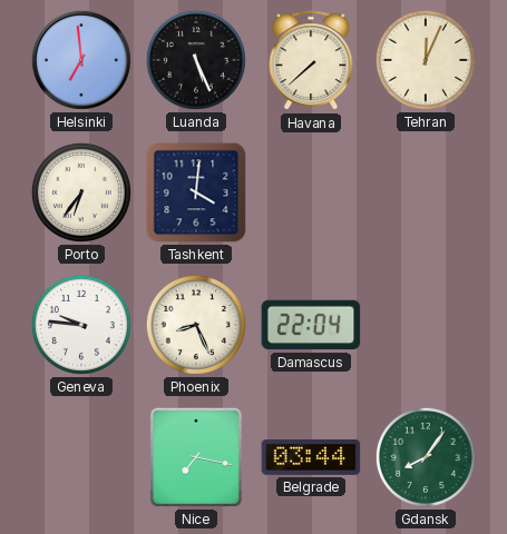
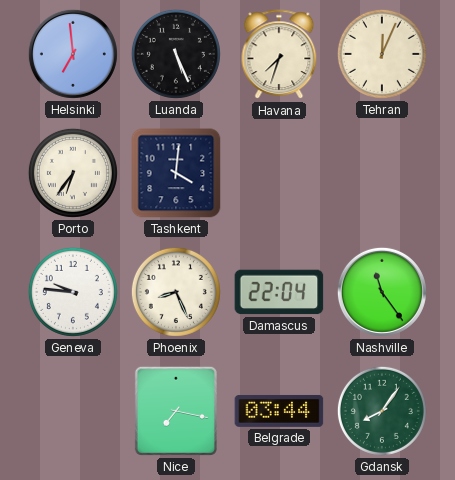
Havana: 7:38 -> 7:33
Nashville: none -> 11:24
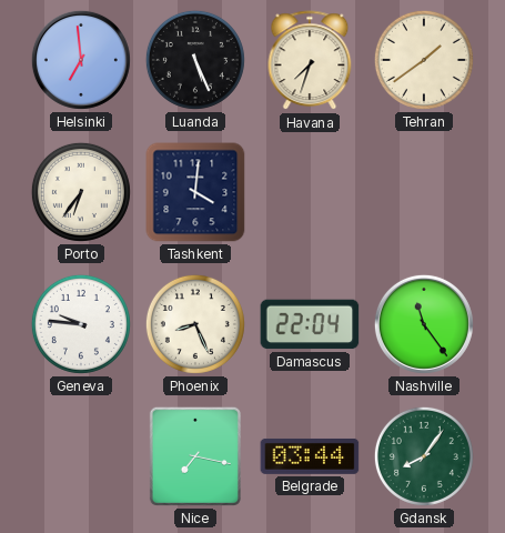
Tehran: 12:04 -> 1:39
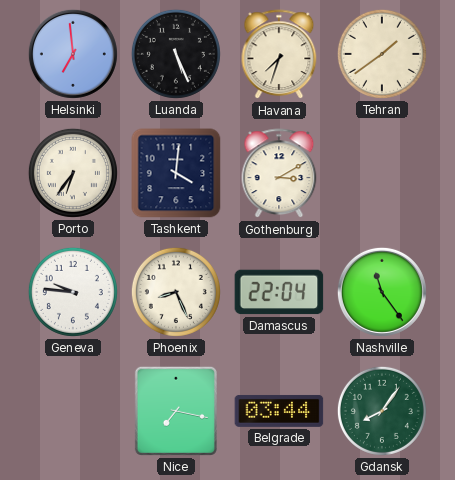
Gothenburg: none -> 3:10
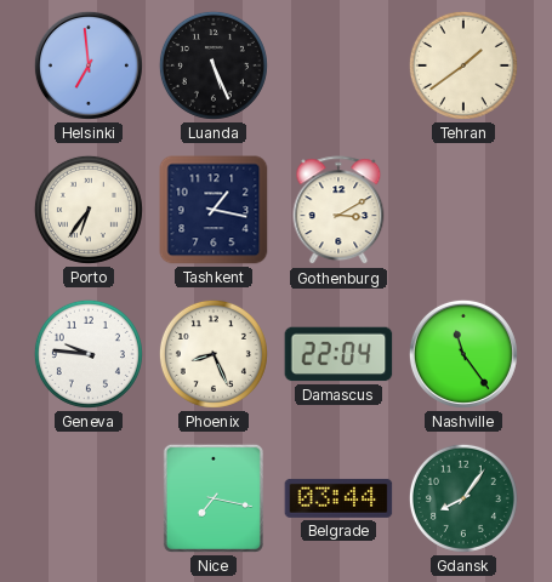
Havana: 7:33 -> none
Tashkent: 4:01 -> 1:17
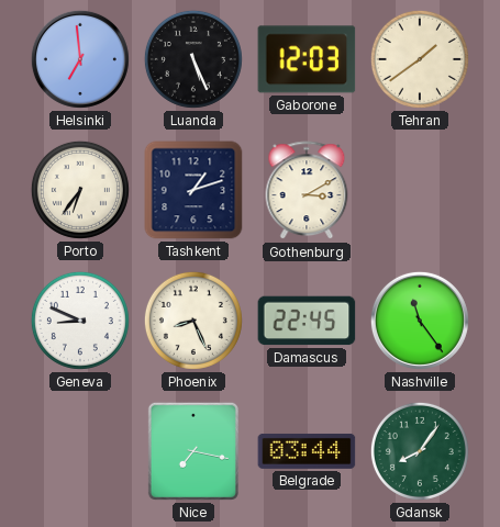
Gaborone: none -> 12:03
Tashkent: 1:17 -> 1:12
Geneva: 9:46 -> 8:49
Damascus: 22:04 -> 22:45
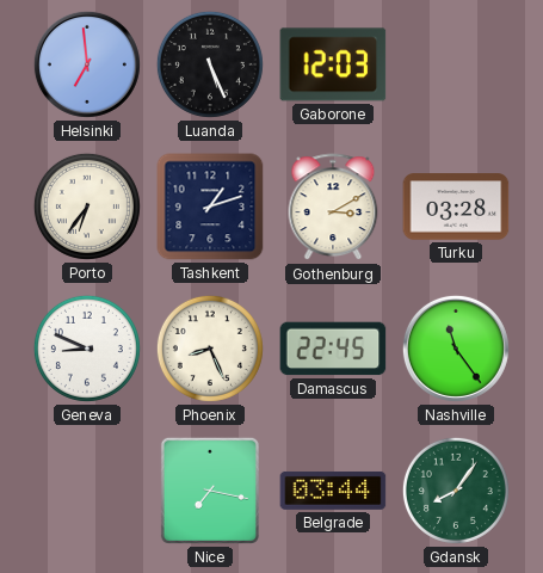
Tehran: 1:39 -> none
Turku: none -> 03:28
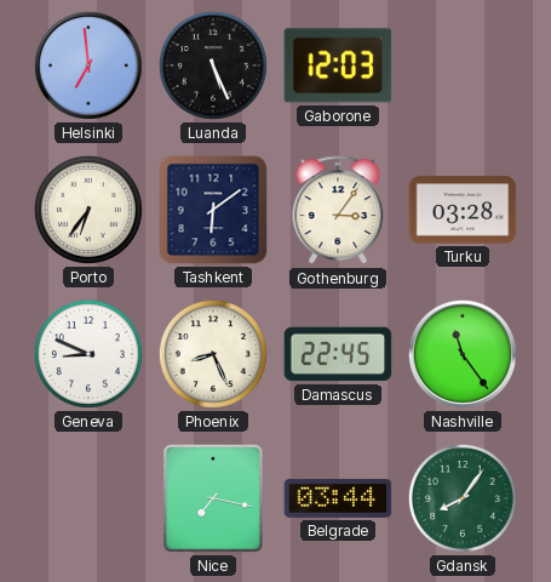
Tashkent: 1:12 -> 6:09
Gothenburg: 3:10 -> 3:06
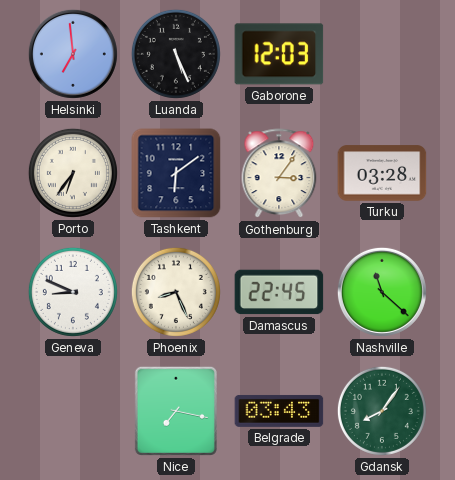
Nashville: 11:24 -> 11:22
Belgrade: 03:44 -> 03:43
